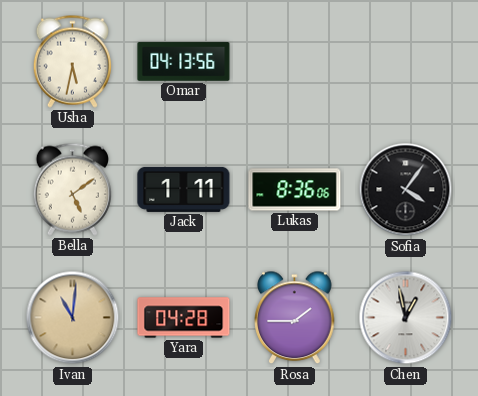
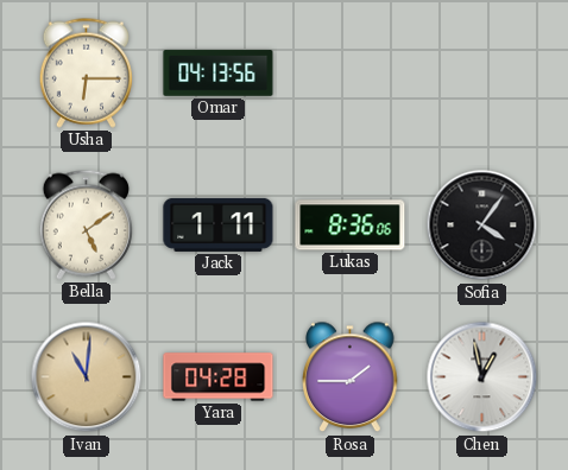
Usha: 5:32 -> 6:15
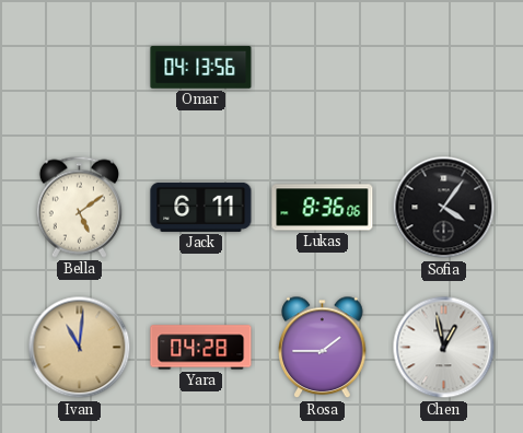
Usha: 6:15 -> none
Jack: 1:11 -> 6:11
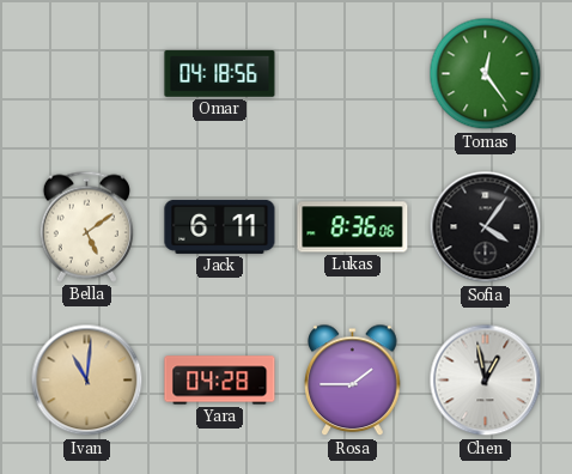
Omar: 04:13 -> 04:18
Tomas: none -> 12:24
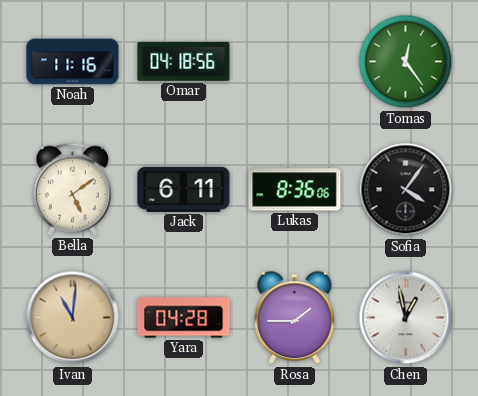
Noah: none -> 11:16
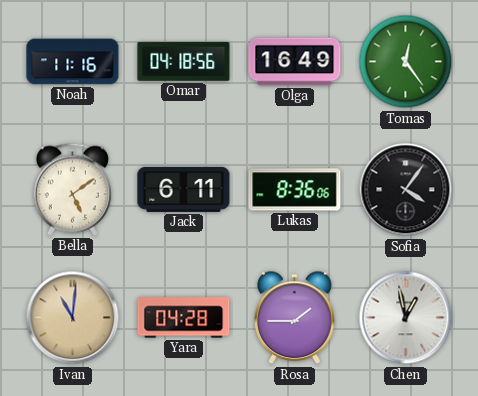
Olga: none -> 16:49
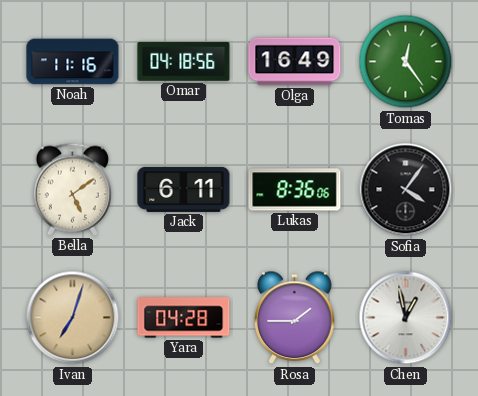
Ivan: 11:01 -> 7:03
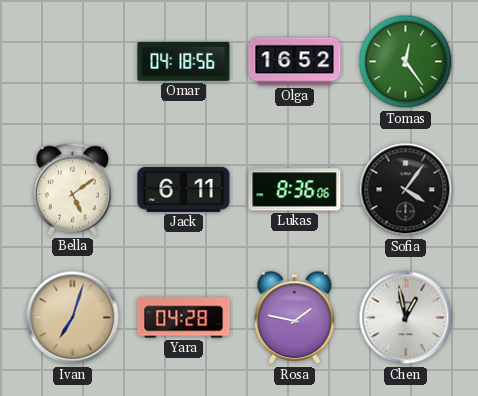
Noah: 11:16 -> none
Olga: 16:49 -> 16:52
Rosa: 1:45 -> 1:47
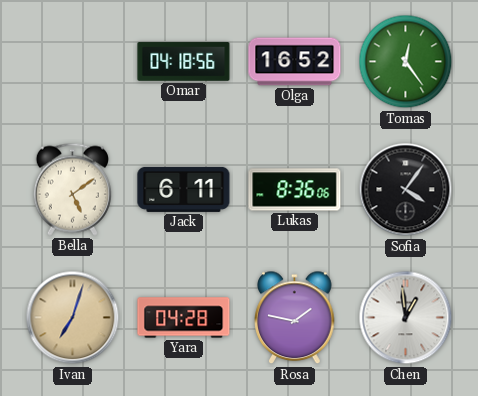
Chen: 12:58 -> 12:59
